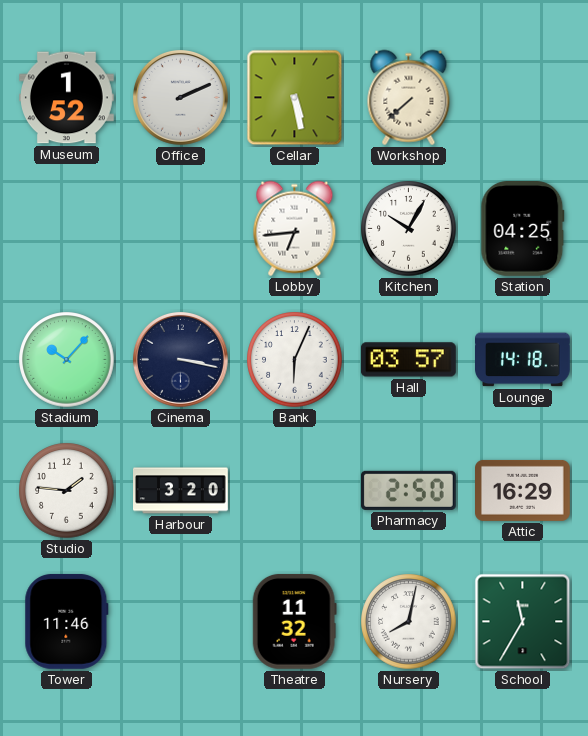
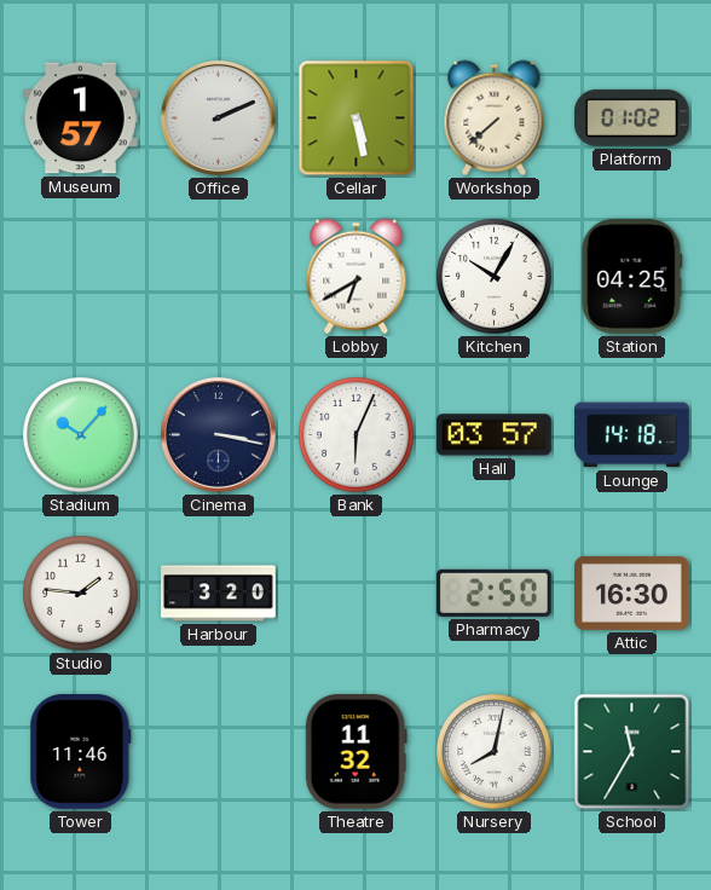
Museum: 1:52 -> 1:57
Platform: none -> 01:02
Lobby: 6:44 -> 6:40
Attic: 16:29 -> 16:30
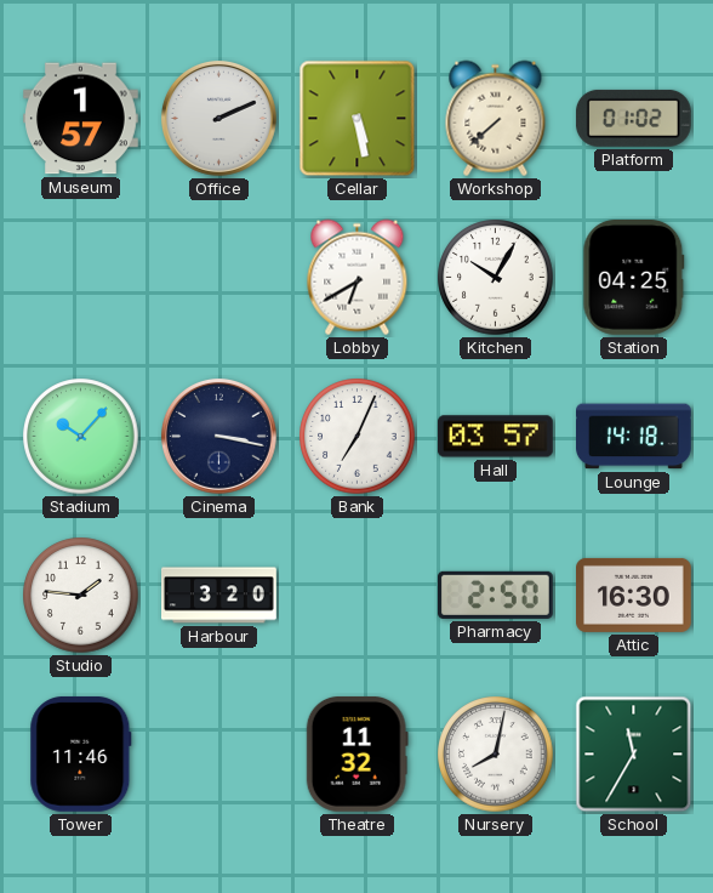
Bank: 6:04 -> 7:04
